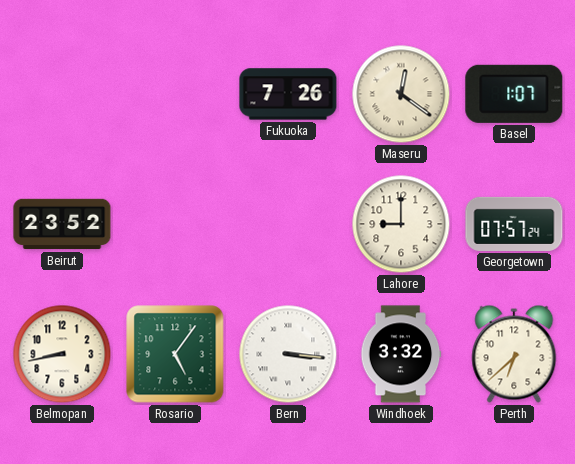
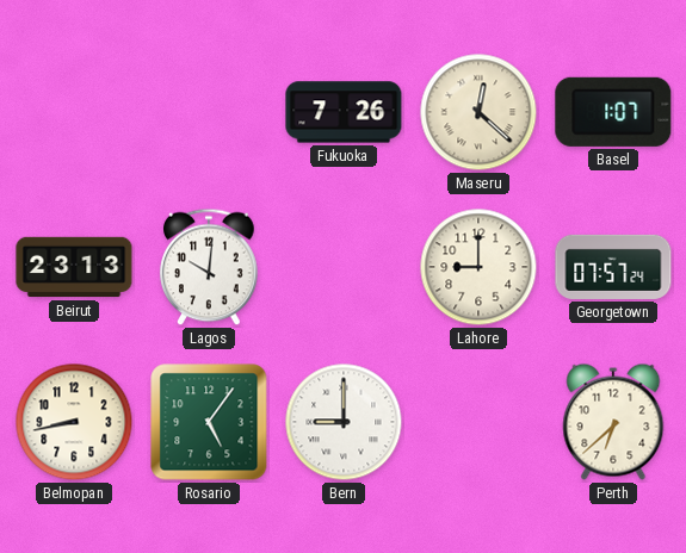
Maseru: 12:21 -> 12:22
Beirut: 23:52 -> 23:13
Lagos: none -> 10:01
Bern: 3:16 -> 9:00
Windhoek: 3:32 -> none
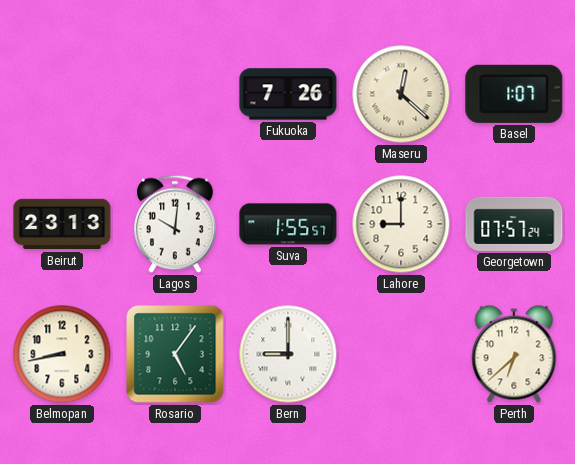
Suva: none -> 1:55
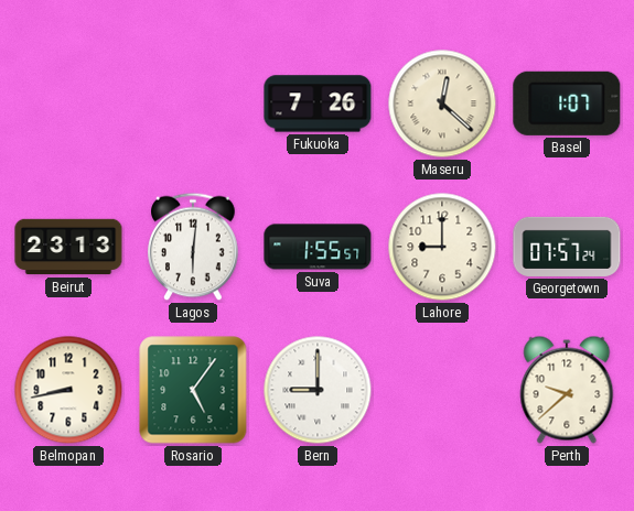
Lagos: 10:01 -> 6:01
Perth: 6:38 -> 9:38
